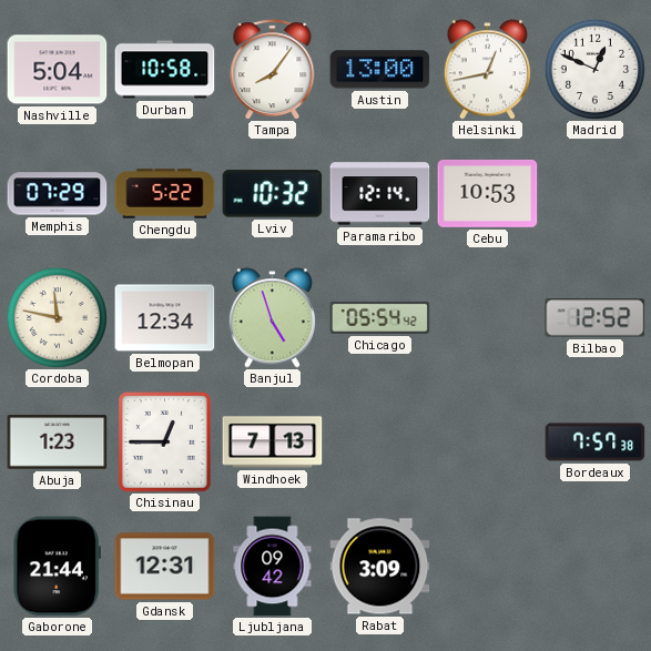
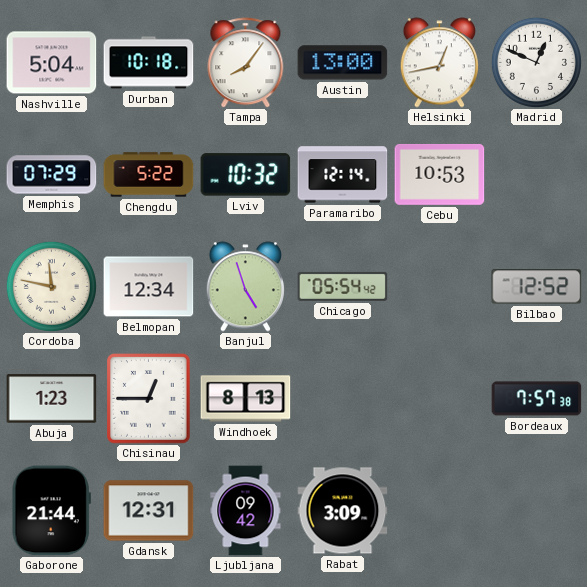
Durban: 10:58 -> 10:18
Windhoek: 7:13 -> 8:13
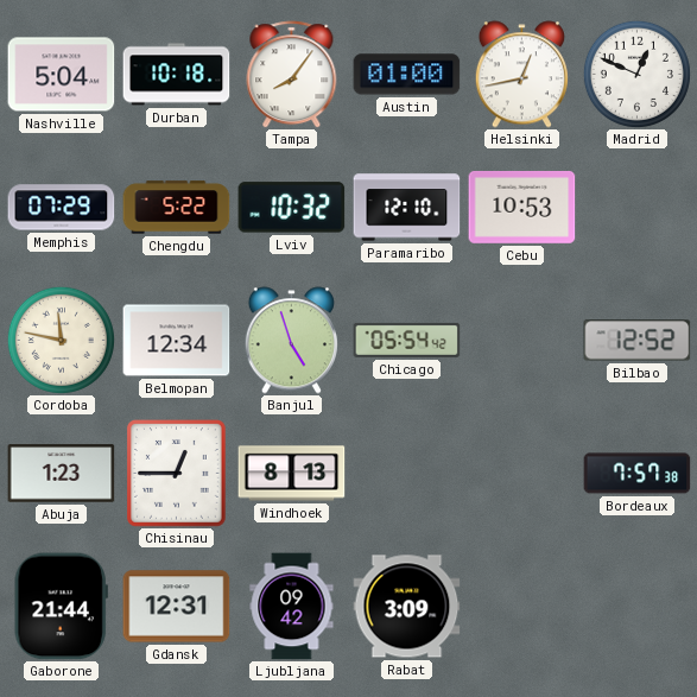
Austin: 13:00 -> 01:00
Paramaribo: 12:14 -> 12:10
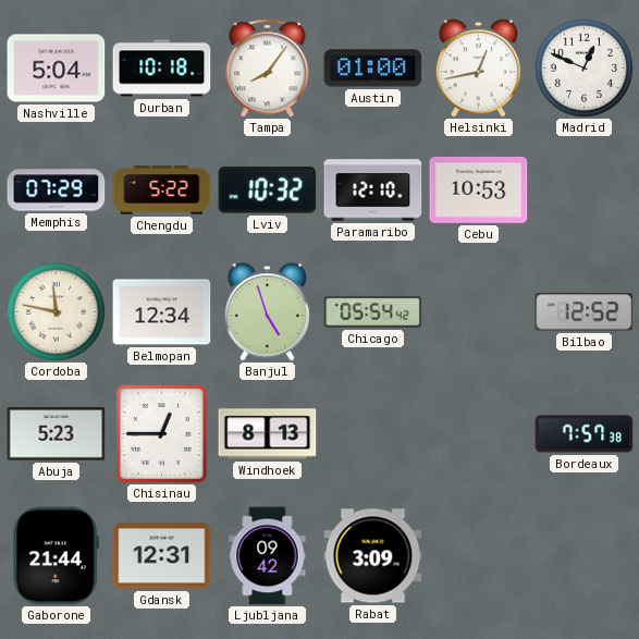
Abuja: 1:23 -> 5:23
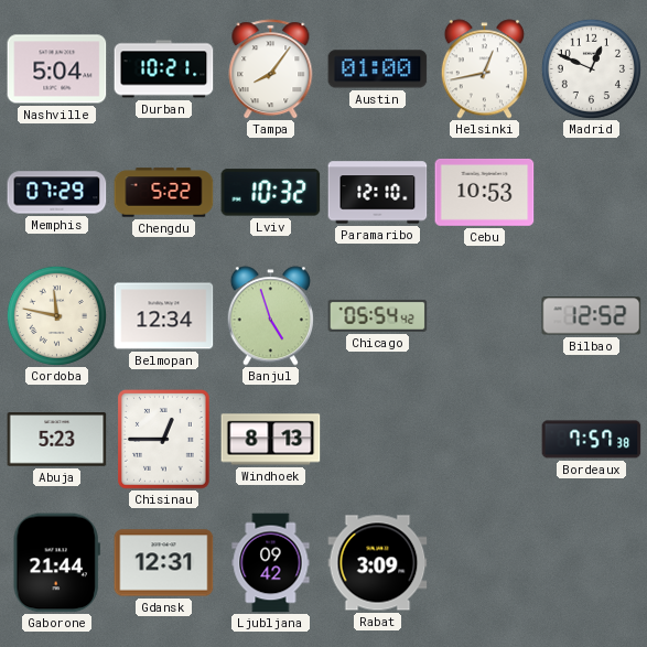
Durban: 10:18 -> 10:21
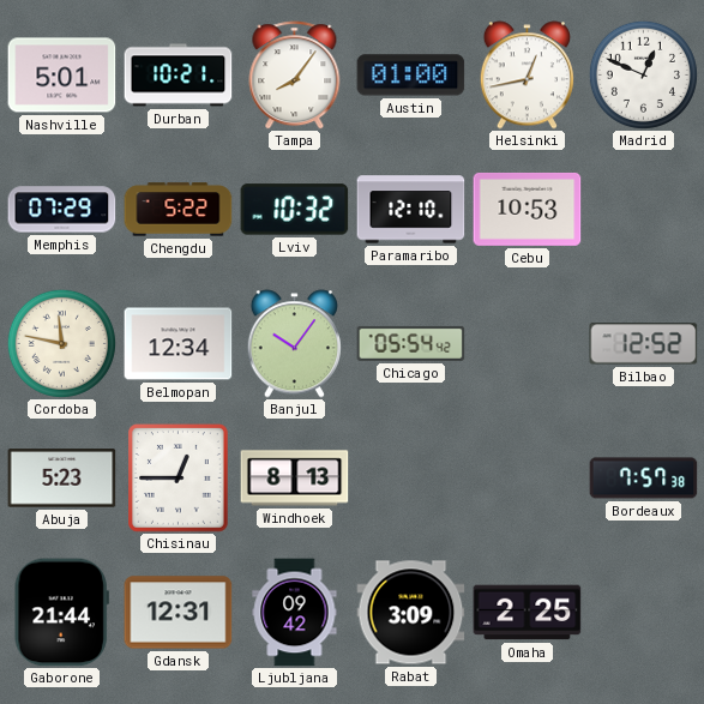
Nashville: 5:04 -> 5:01
Banjul: 4:57 -> 10:06
Omaha: none -> 2:25
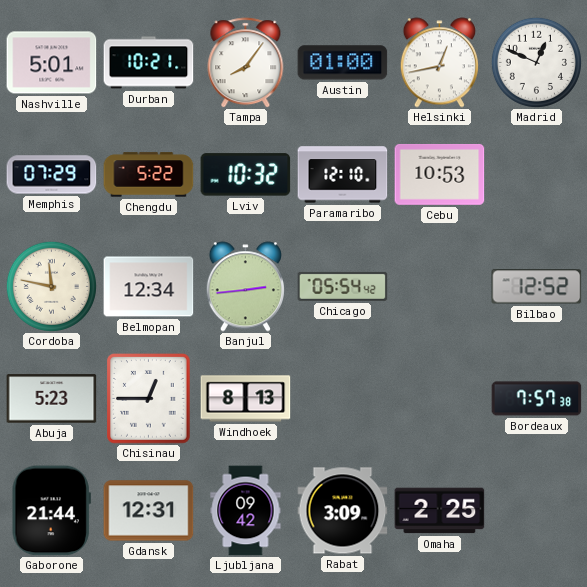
Banjul: 10:06 -> 2:44
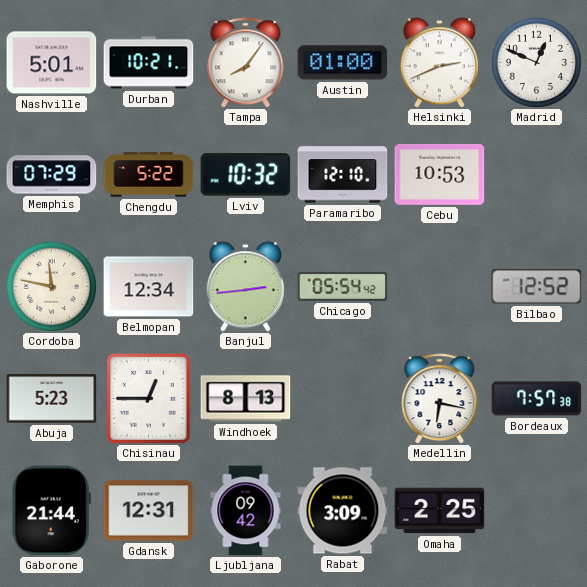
Helsinki: 12:43 -> 2:41
Medellin: none -> 6:17
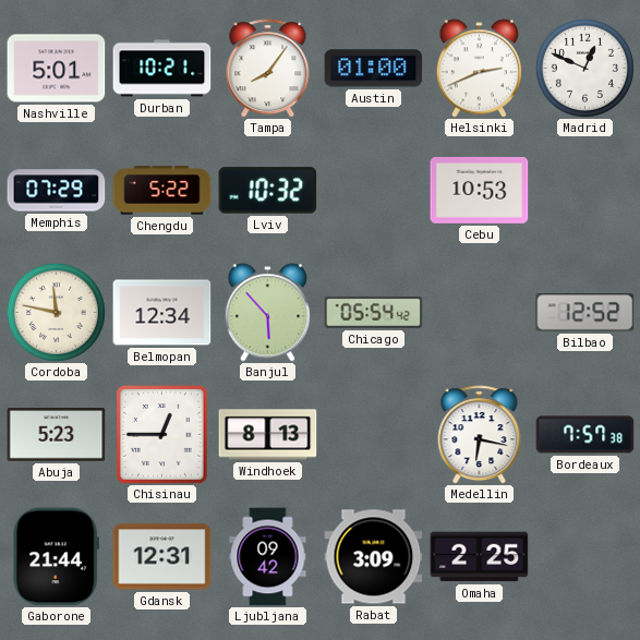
Paramaribo: 12:10 -> none
Banjul: 2:44 -> 5:53
